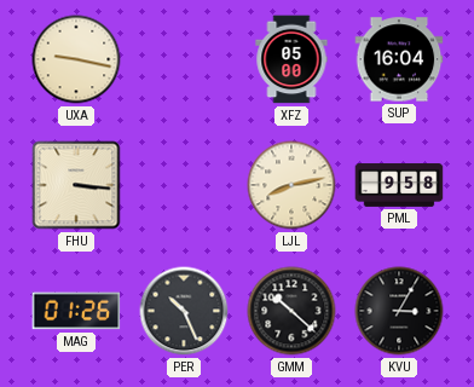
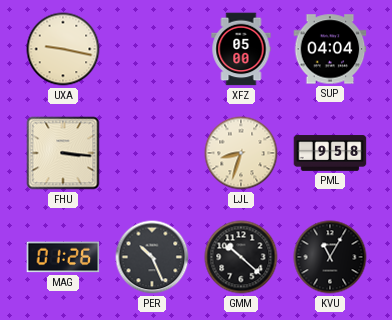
SUP: 16:04 -> 04:04
LJL: 8:13 -> 8:33
KVU: 3:05 -> 11:05
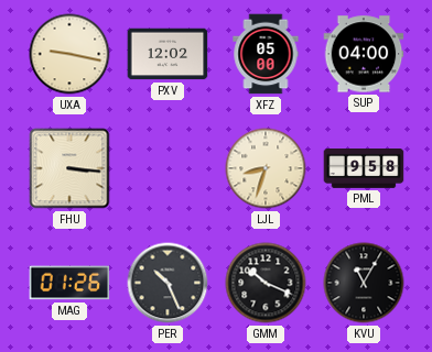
PXV: none -> 12:02
SUP: 04:04 -> 04:00
GMM: 10:22 -> 10:19
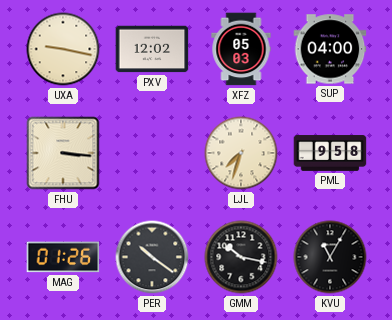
XFZ: 05:00 -> 05:03
LJL: 8:33 -> 7:33
PER: 10:26 -> 10:21
GMM: 10:19 -> 10:17
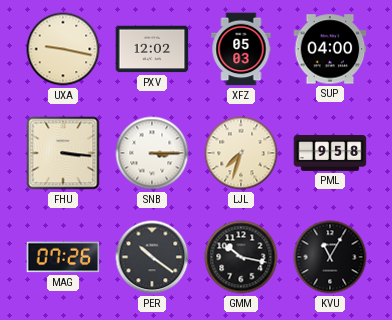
SNB: none -> 3:15
MAG: 01:26 -> 07:26
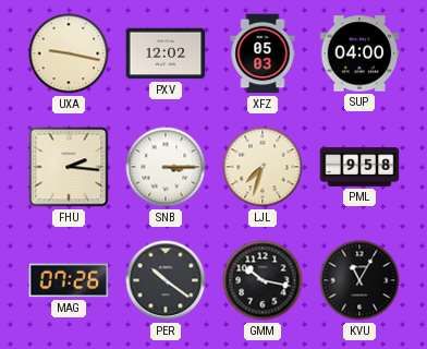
FHU: 3:16 -> 2:16
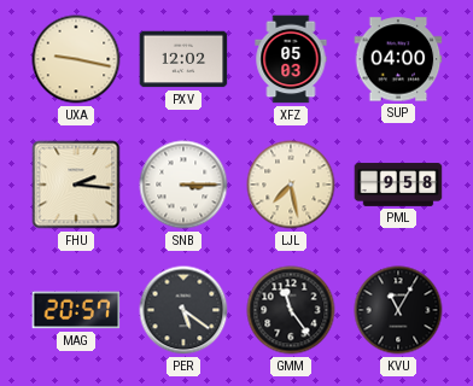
LJL: 7:33 -> 7:28
MAG: 07:26 -> 20:57
PER: 10:21 -> 5:21
GMM: 10:17 -> 11:24
